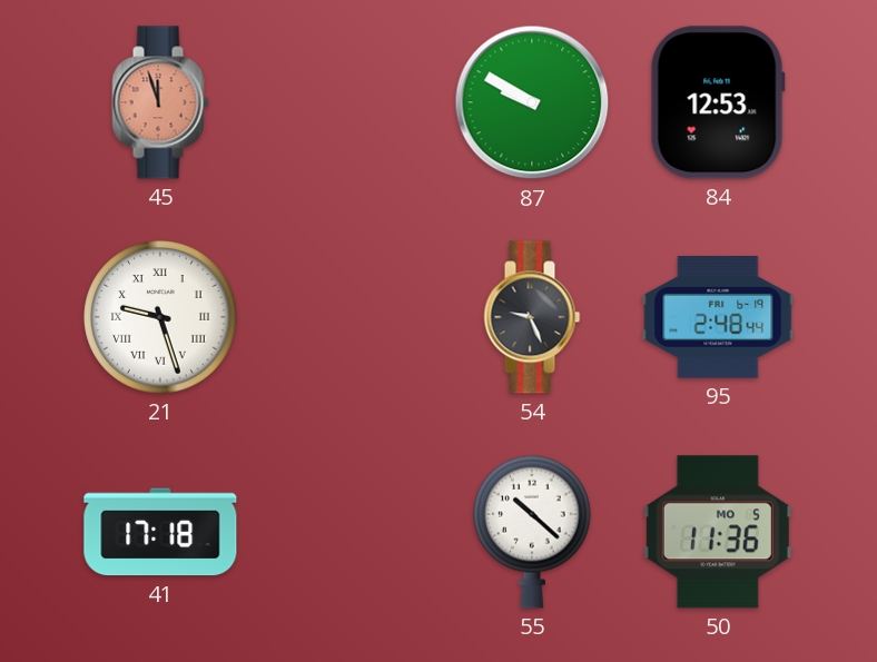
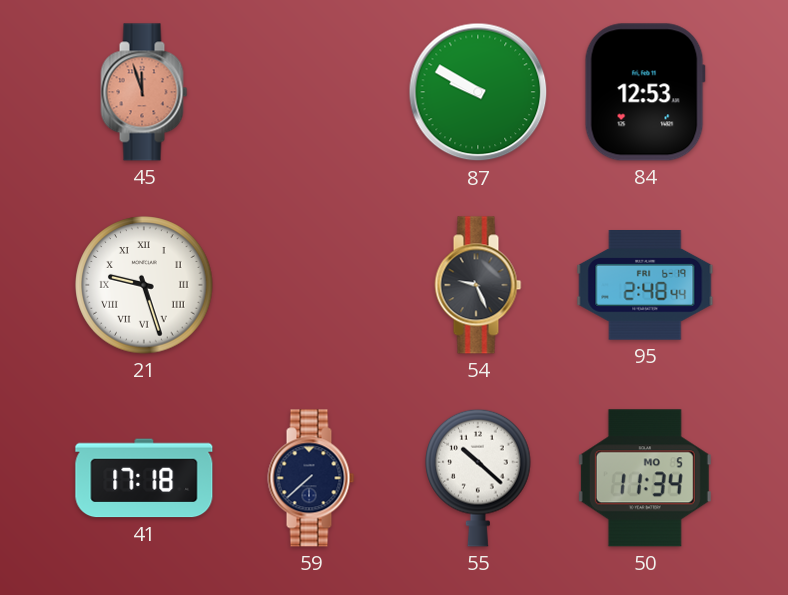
59: none -> 7:38
50: 11:36 -> 11:34
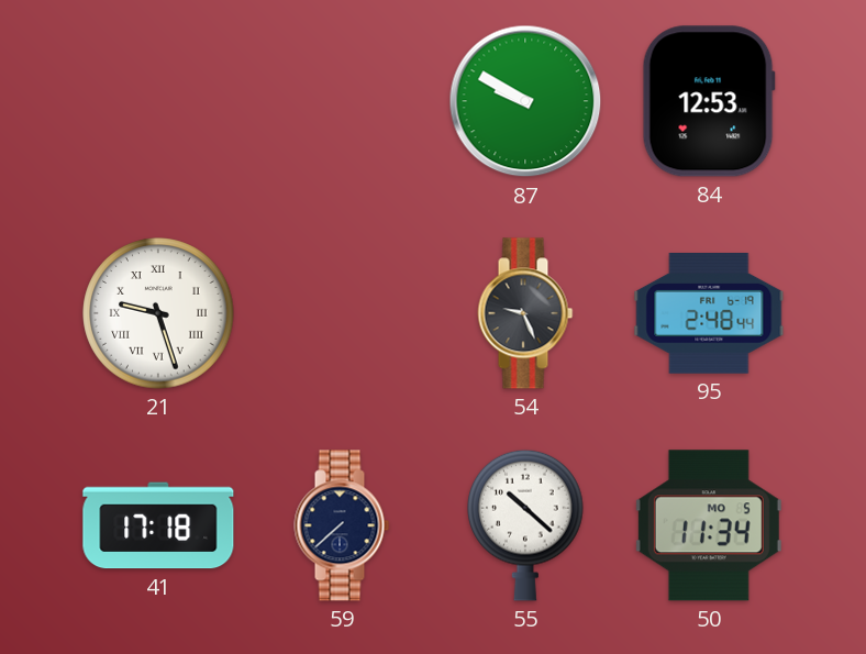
45: 11:57 -> none
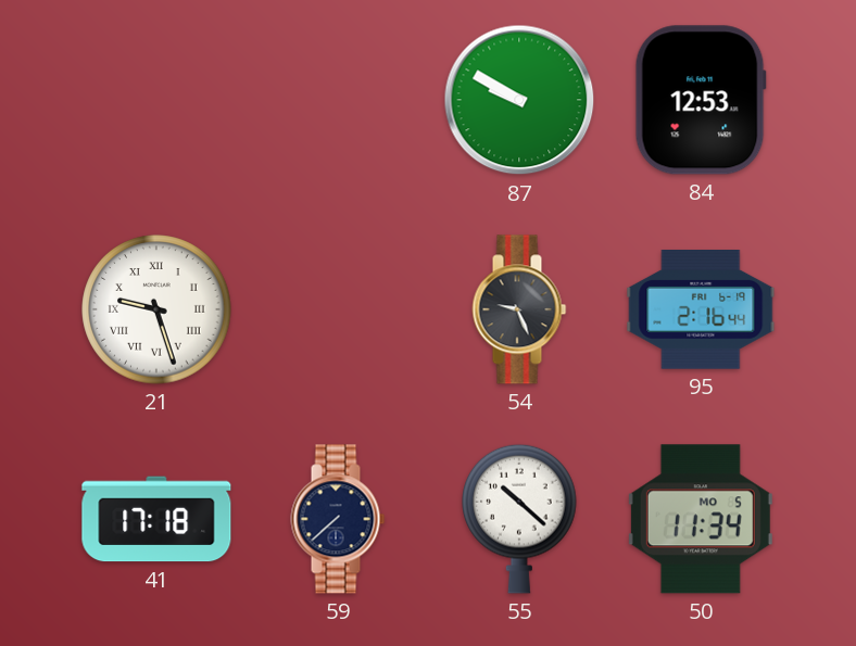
95: 2:48 -> 2:16
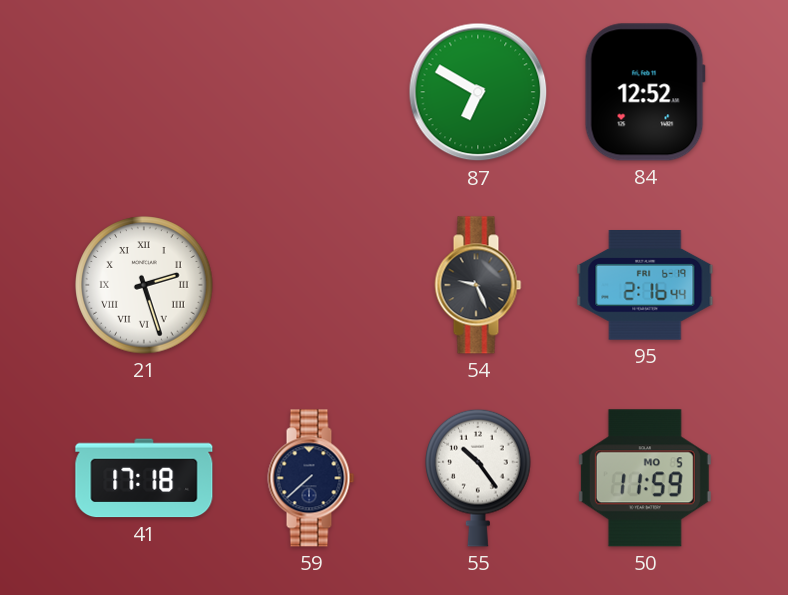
87: 9:50 -> 6:50
84: 12:53 -> 12:52
21: 9:27 -> 2:27
55: 10:22 -> 10:24
50: 11:34 -> 11:59
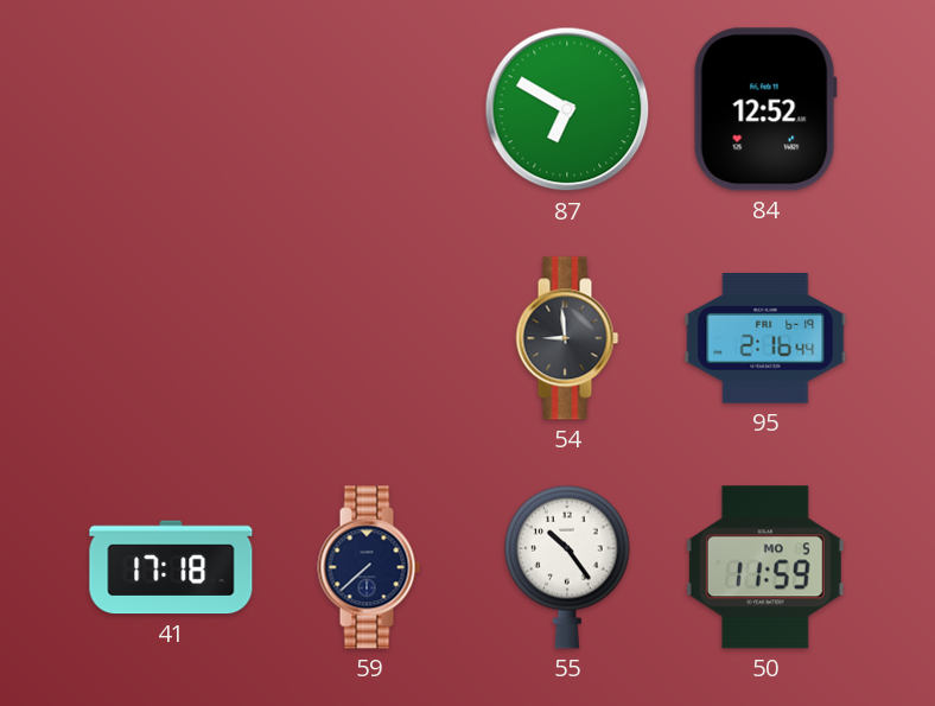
21: 2:27 -> none
54: 9:26 -> 8:59
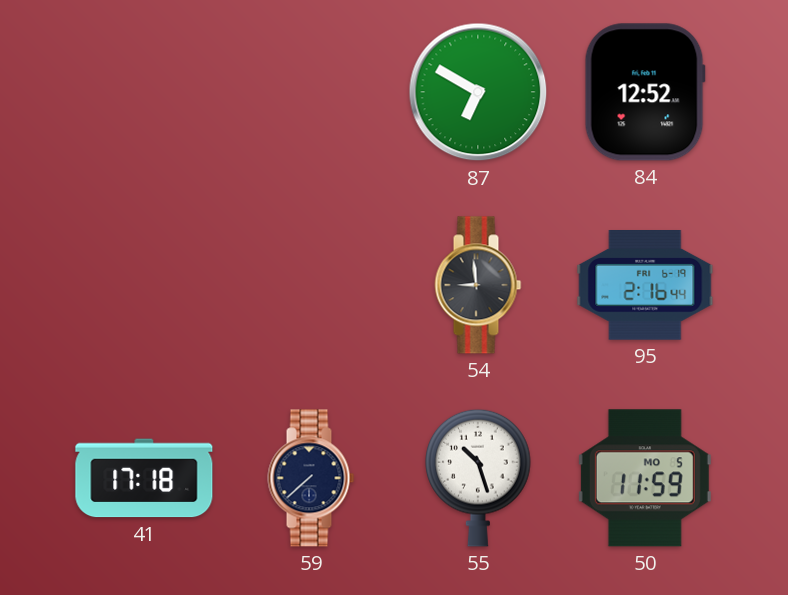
55: 10:24 -> 10:27
